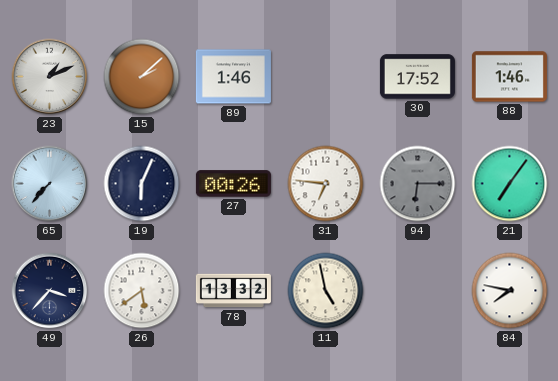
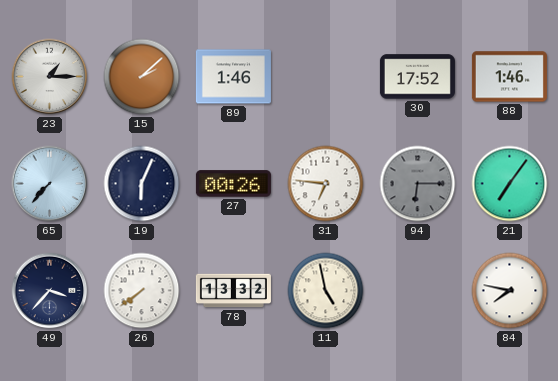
23: 1:11 -> 1:15
26: 5:39 -> 7:39
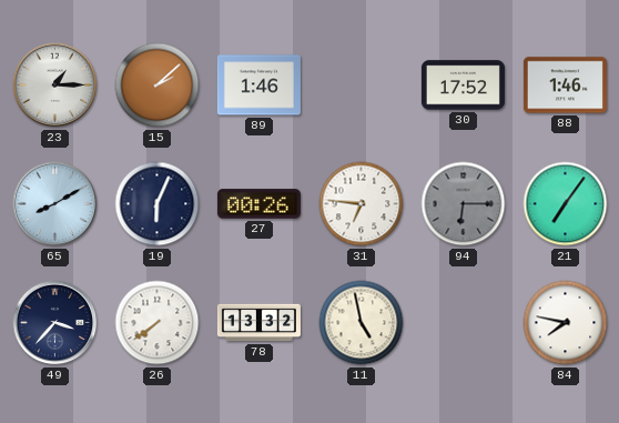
65: 7:37 -> 8:10
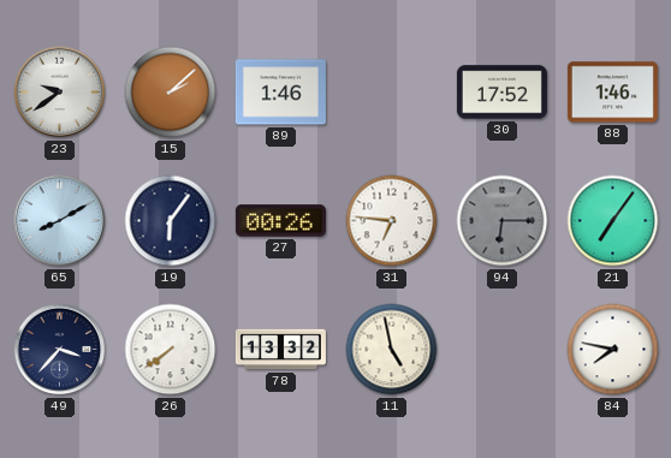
23: 1:15 -> 9:39
19: 6:04 -> 6:06
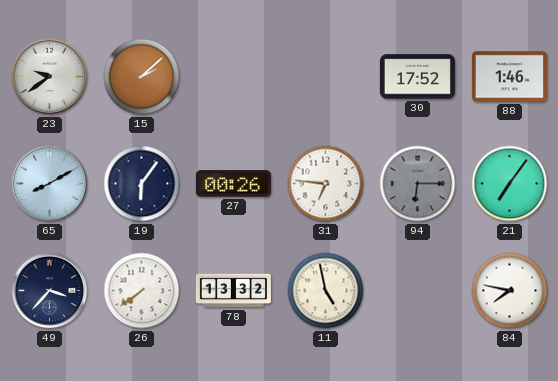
89: 1:46 -> none
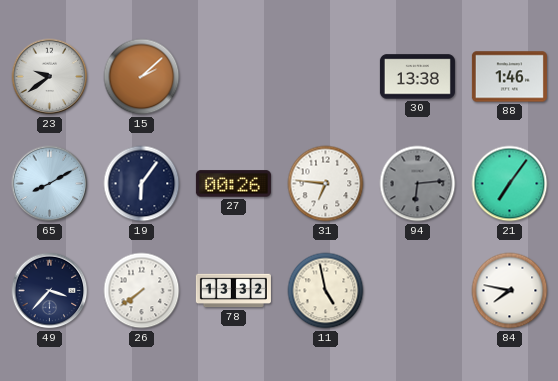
30: 17:52 -> 13:38
94: 6:15 -> 6:14
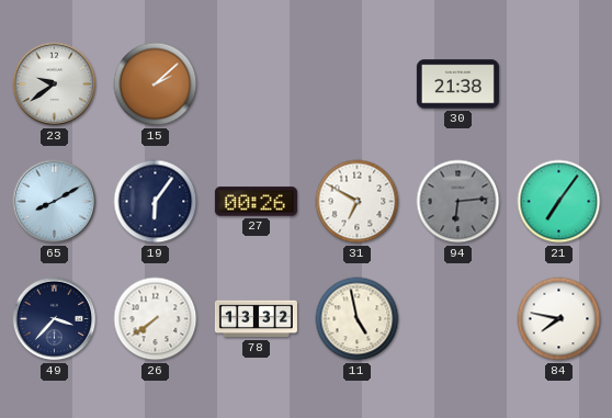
30: 13:38 -> 21:38
88: 1:46 -> none
31: 6:46 -> 6:50
